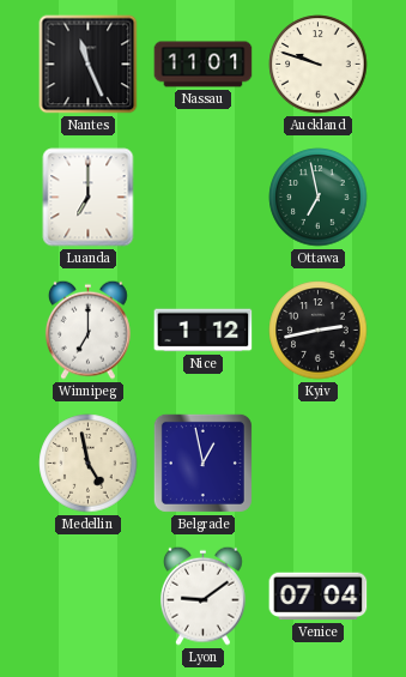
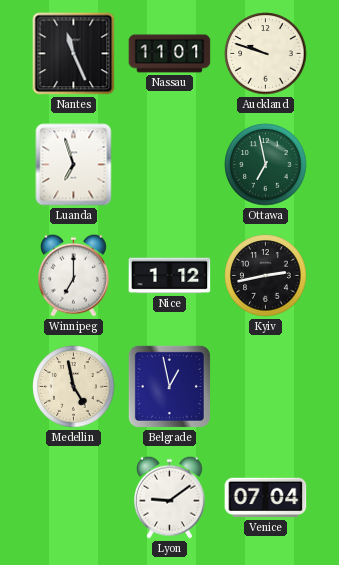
Luanda: 7:00 -> 6:57
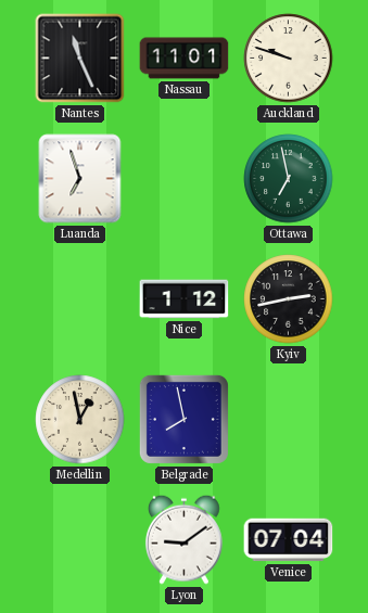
Winnipeg: 7:00 -> none
Medellin: 4:58 -> 12:58
Belgrade: 12:58 -> 7:58
